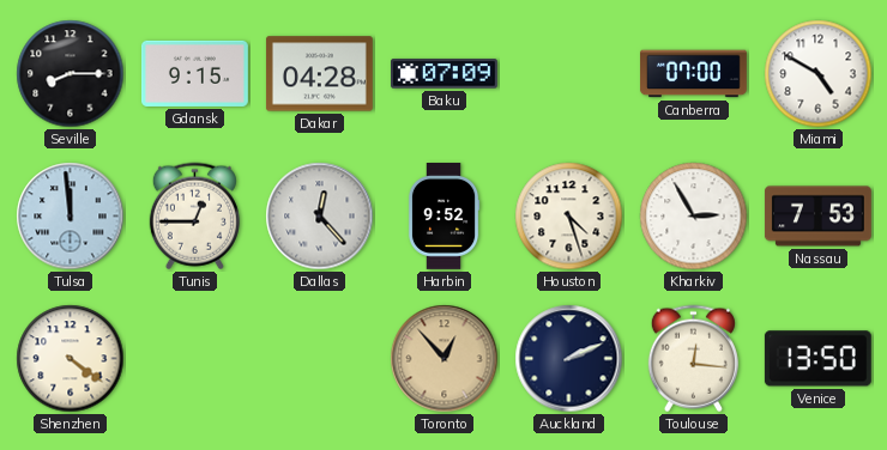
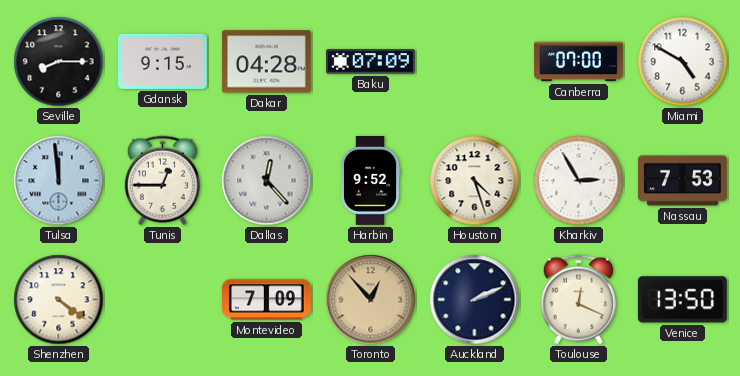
Montevideo: none -> 7:09
Toulouse: 12:16 -> 12:19
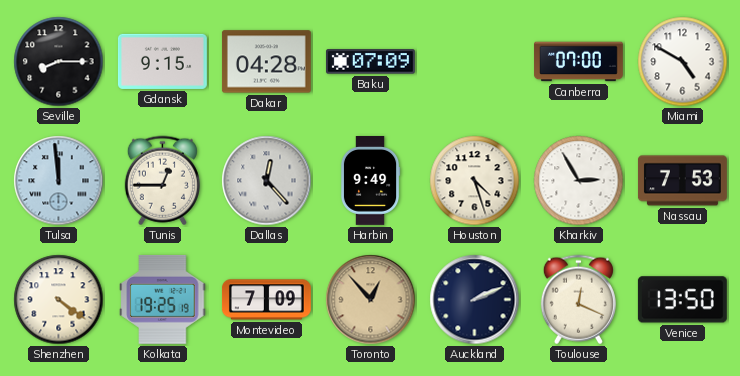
Harbin: 9:52 -> 9:49
Kolkata: none -> 19:25
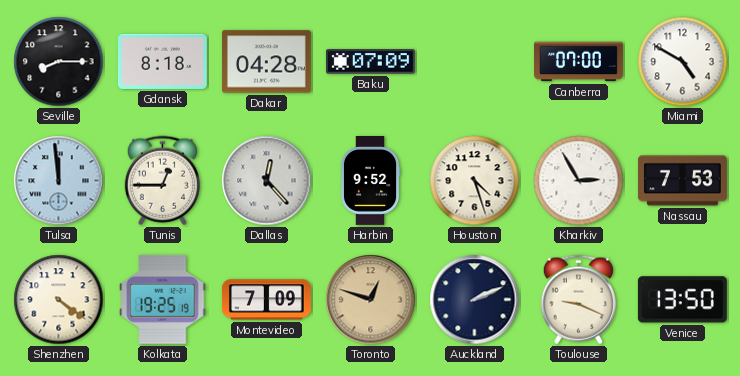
Gdansk: 9:15 -> 8:18
Harbin: 9:49 -> 9:52
Toronto: 12:53 -> 12:48
Toulouse: 12:19 -> 9:19
